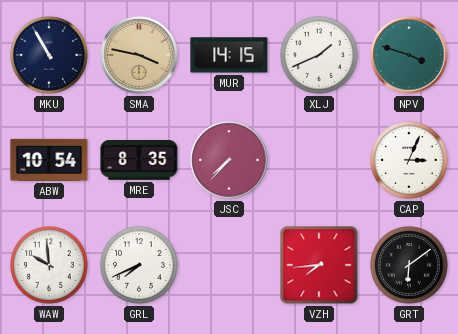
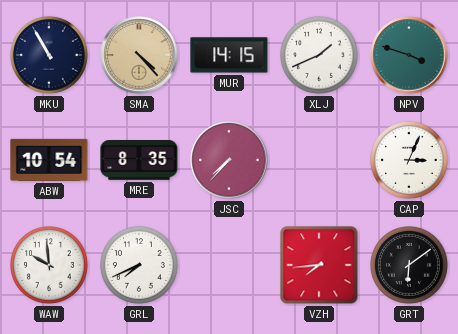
SMA: 3:47 -> 4:23
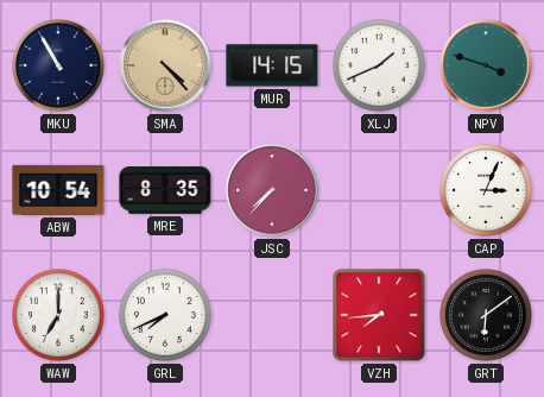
WAW: 9:59 -> 7:00
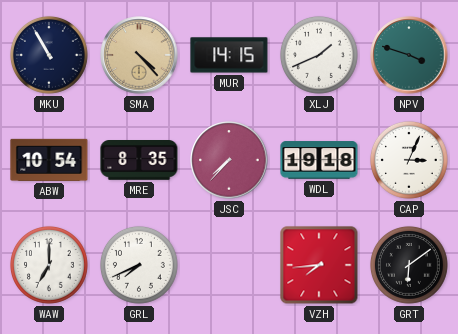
WDL: none -> 19:18
